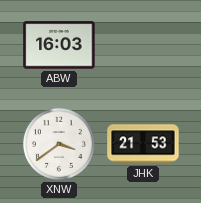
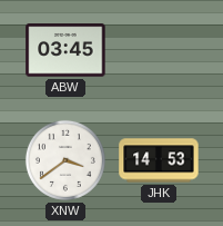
ABW: 16:03 -> 03:45
JHK: 21:53 -> 14:53
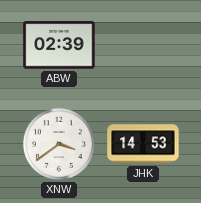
ABW: 03:45 -> 02:39
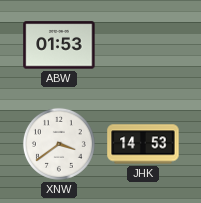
ABW: 02:39 -> 01:53
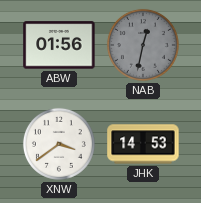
ABW: 01:53 -> 01:56
NAB: none -> 12:32
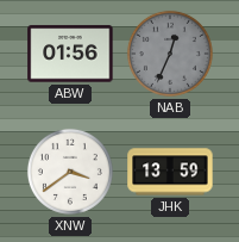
NAB: 12:32 -> 12:34
JHK: 14:53 -> 13:59
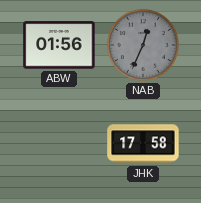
XNW: 3:39 -> none
JHK: 13:59 -> 17:58
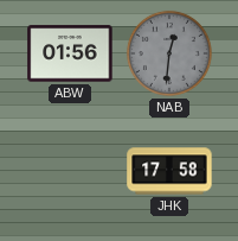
NAB: 12:34 -> 12:31
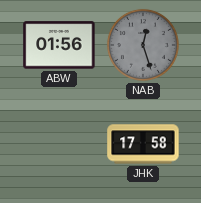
NAB: 12:31 -> 12:27
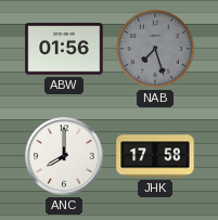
NAB: 12:27 -> 7:27
ANC: none -> 8:00
